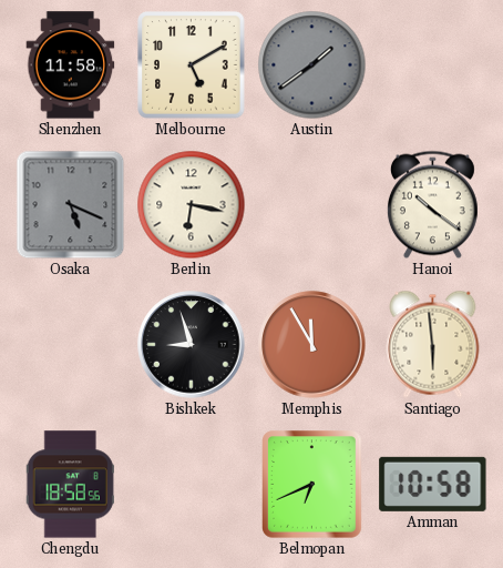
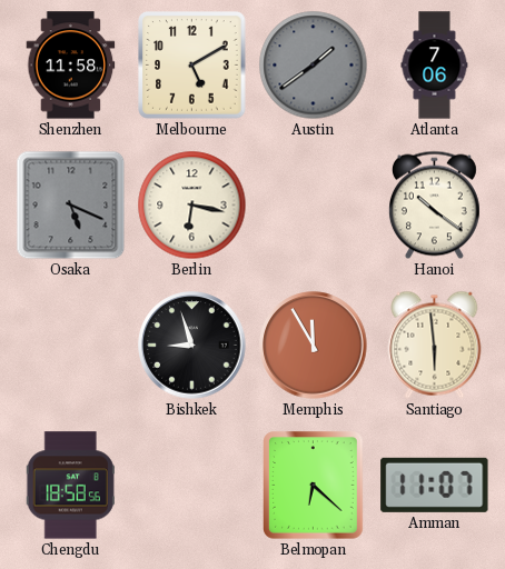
Atlanta: none -> 7:06
Belmopan: 6:41 -> 6:22
Amman: 10:58 -> 11:07
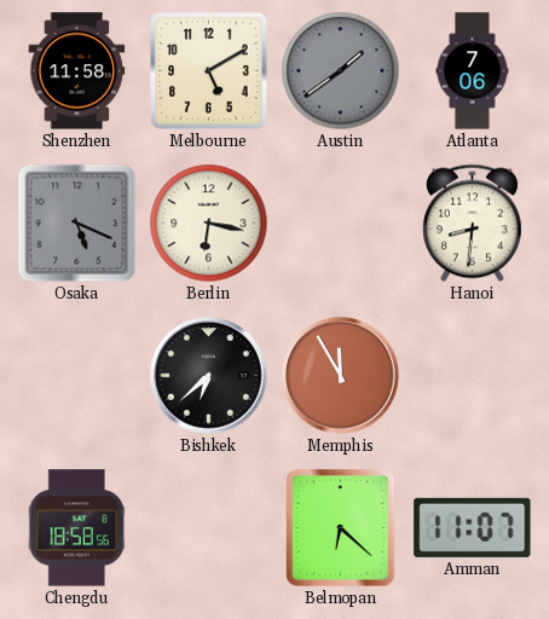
Hanoi: 10:21 -> 8:31
Bishkek: 8:57 -> 6:38
Santiago: 5:59 -> none
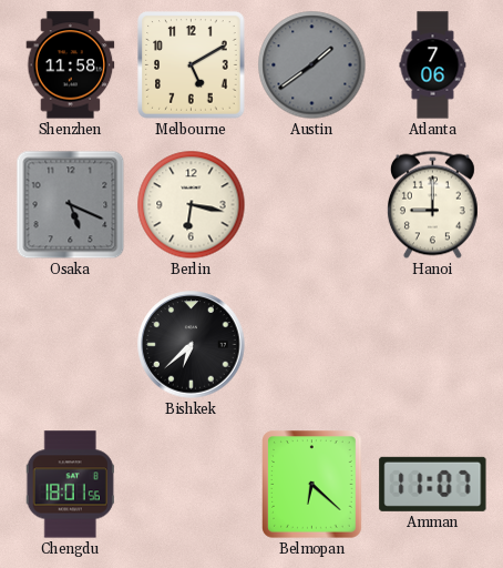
Hanoi: 8:31 -> 9:00
Memphis: 11:55 -> none
Chengdu: 18:58 -> 18:01
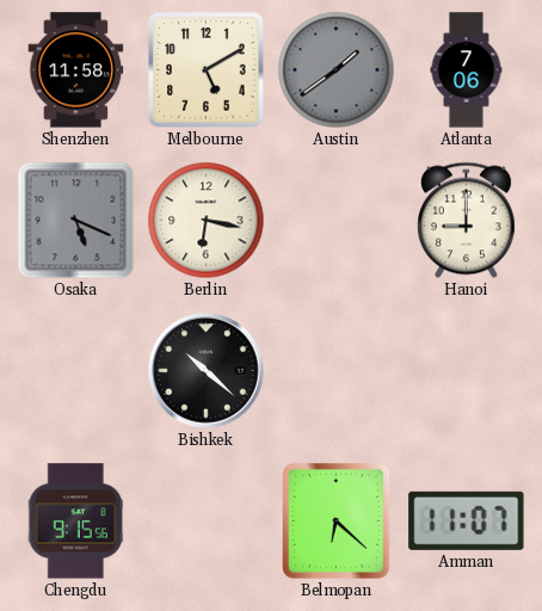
Bishkek: 6:38 -> 10:22
Chengdu: 18:01 -> 9:15
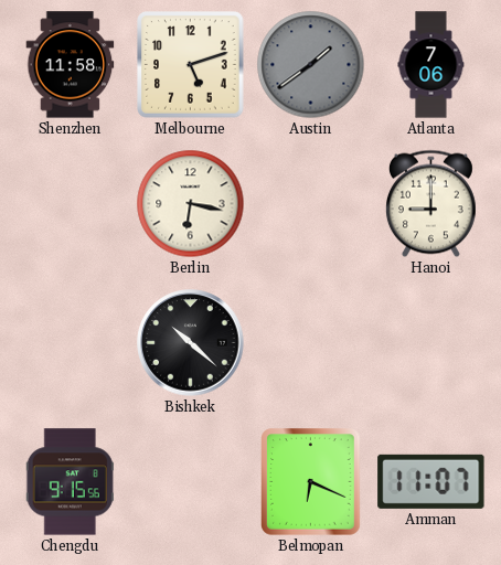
Melbourne: 5:10 -> 5:12
Osaka: 5:19 -> none
Belmopan: 6:22 -> 6:19
